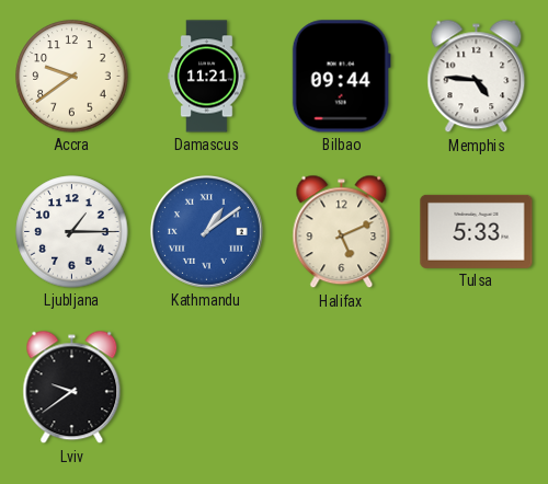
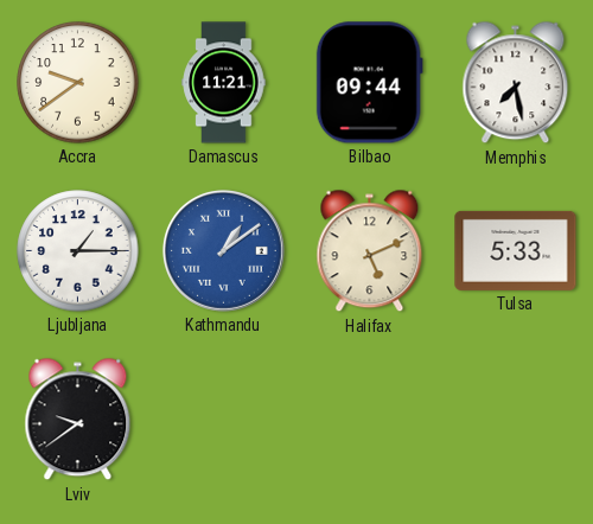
Memphis: 4:46 -> 7:28
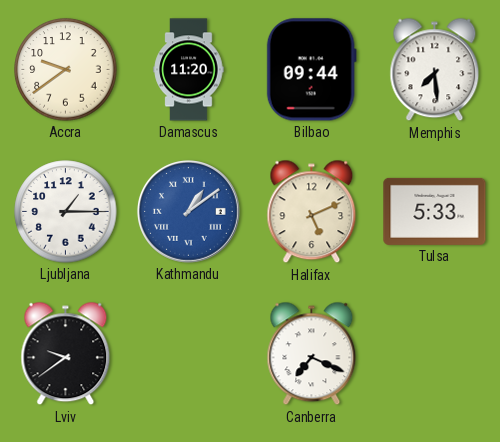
Damascus: 11:21 -> 11:20
Memphis: 7:28 -> 7:29
Canberra: none -> 7:19
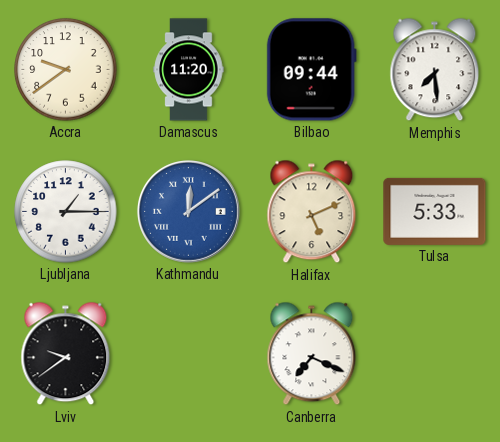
Kathmandu: 1:09 -> 12:09
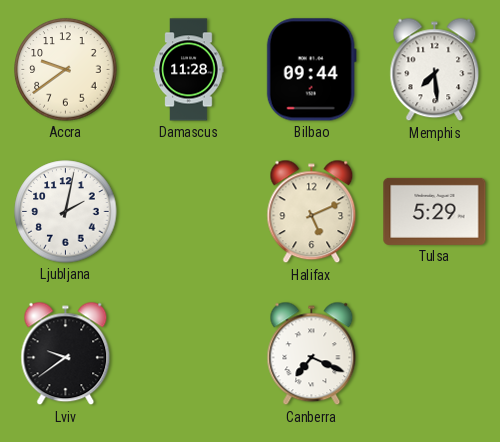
Damascus: 11:20 -> 11:28
Ljubljana: 1:15 -> 2:02
Kathmandu: 12:09 -> none
Tulsa: 5:33 -> 5:29
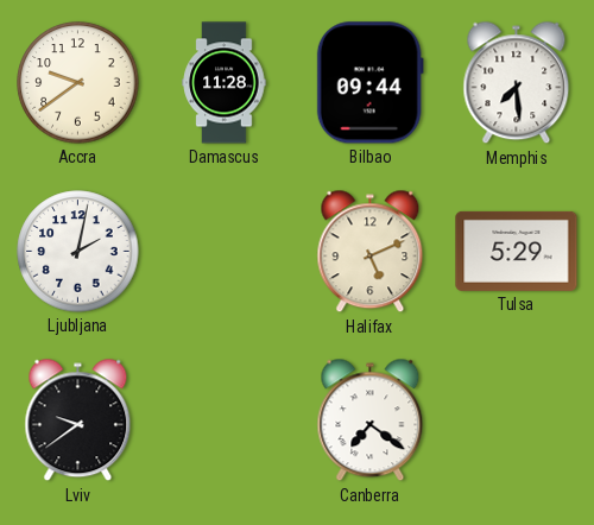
Canberra: 7:19 -> 7:21
